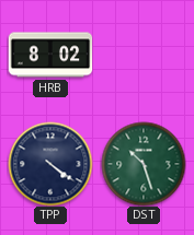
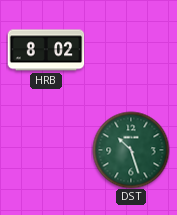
TPP: 4:21 -> none
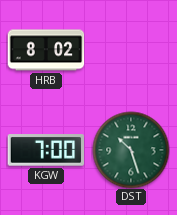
KGW: none -> 7:00
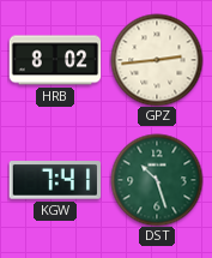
GPZ: none -> 2:44
KGW: 7:00 -> 7:41
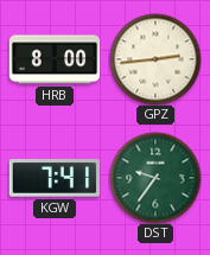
HRB: 8:02 -> 8:00
DST: 10:27 -> 9:36
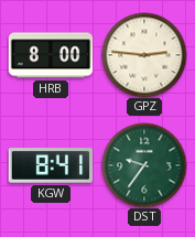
GPZ: 2:44 -> 2:46
KGW: 7:41 -> 8:41
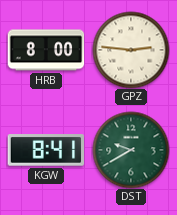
DST: 9:36 -> 9:40
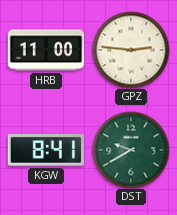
HRB: 8:00 -> 11:00
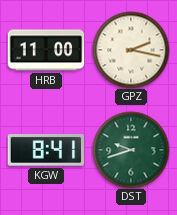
GPZ: 2:46 -> 2:17
DST: 9:40 -> 9:42
